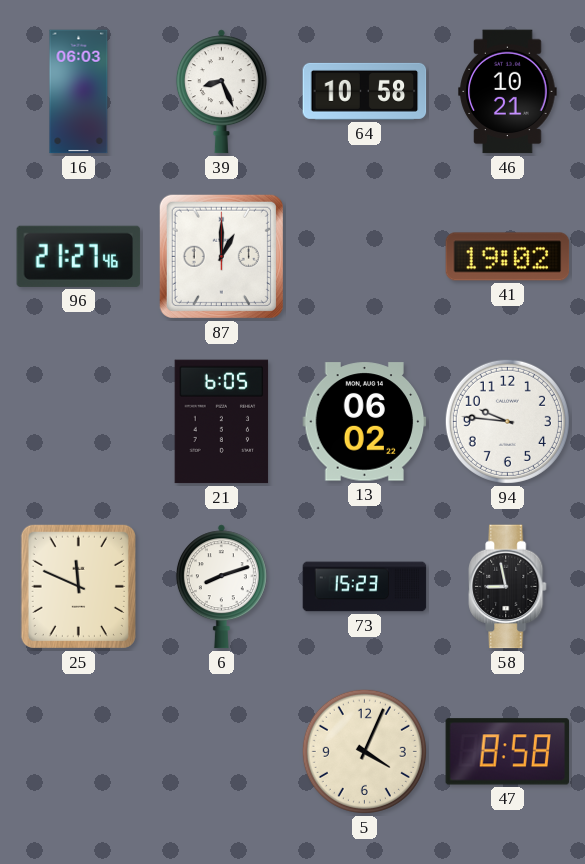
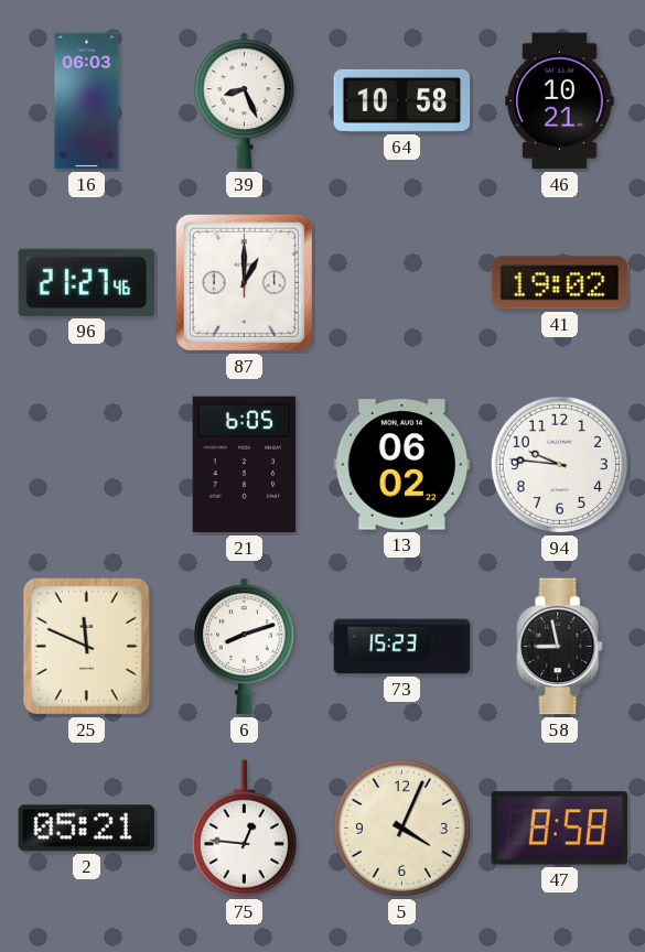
2: none -> 05:21
75: none -> 12:46
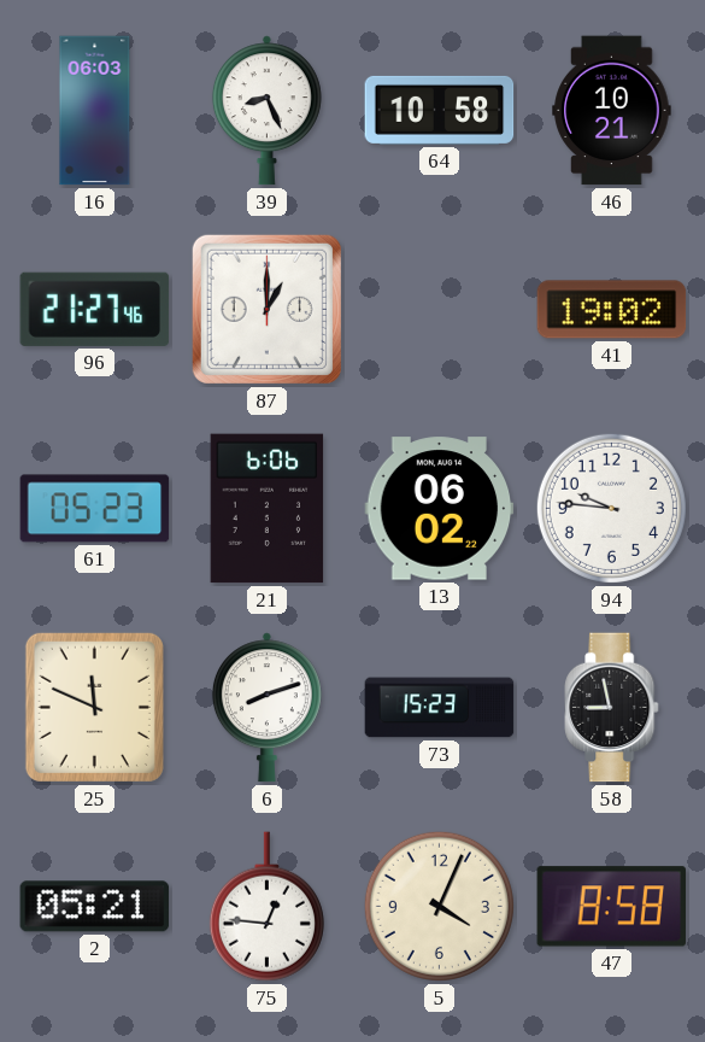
61: none -> 05:23
21: 6:05 -> 6:06
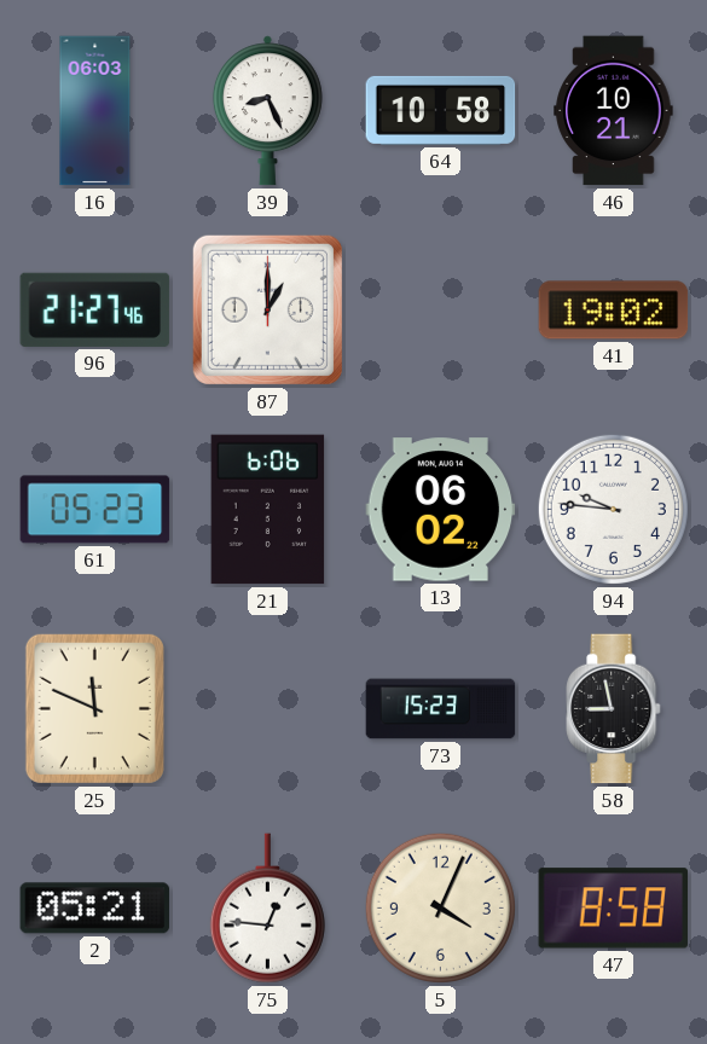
6: 8:12 -> none
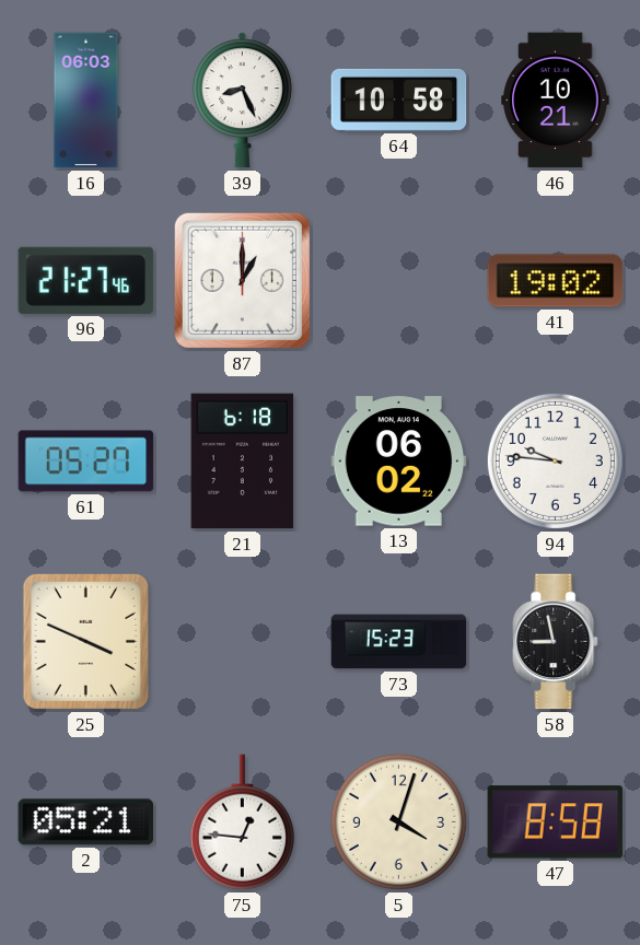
61: 05:23 -> 05:27
21: 6:06 -> 6:18
25: 11:49 -> 3:49
5: 4:04 -> 4:03
